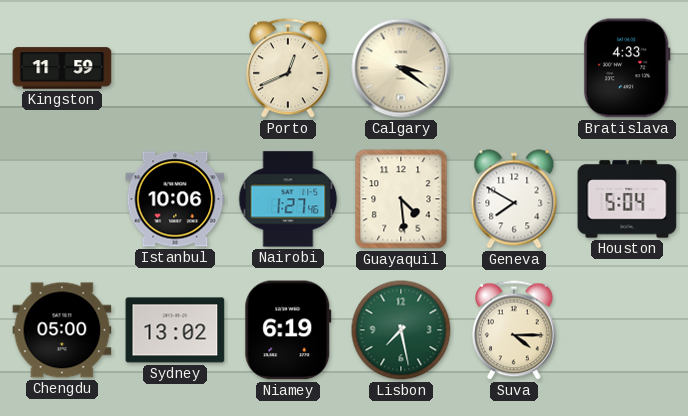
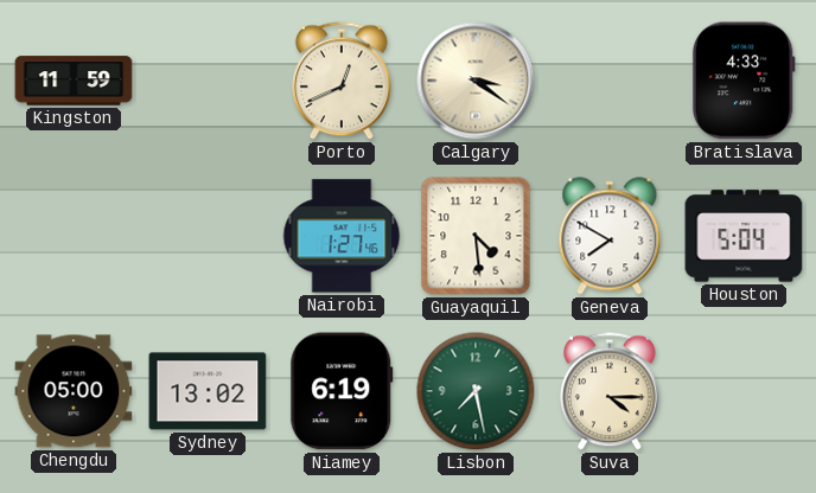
Istanbul: 10:06 -> none
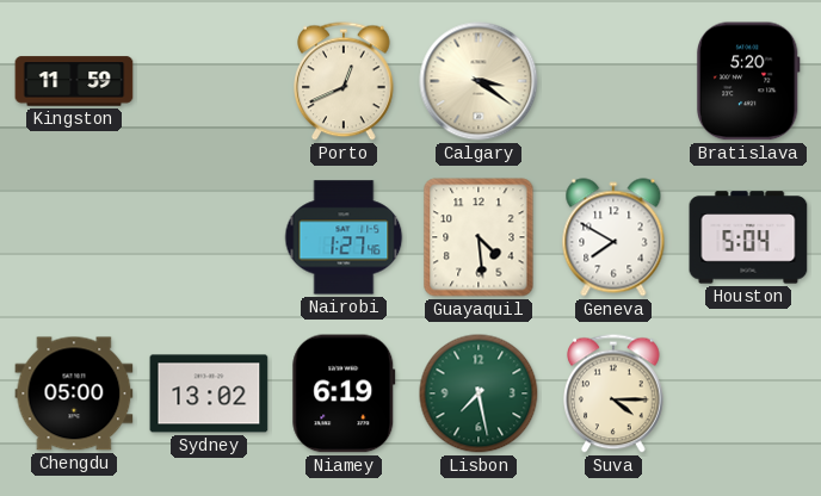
Bratislava: 4:33 -> 5:20
